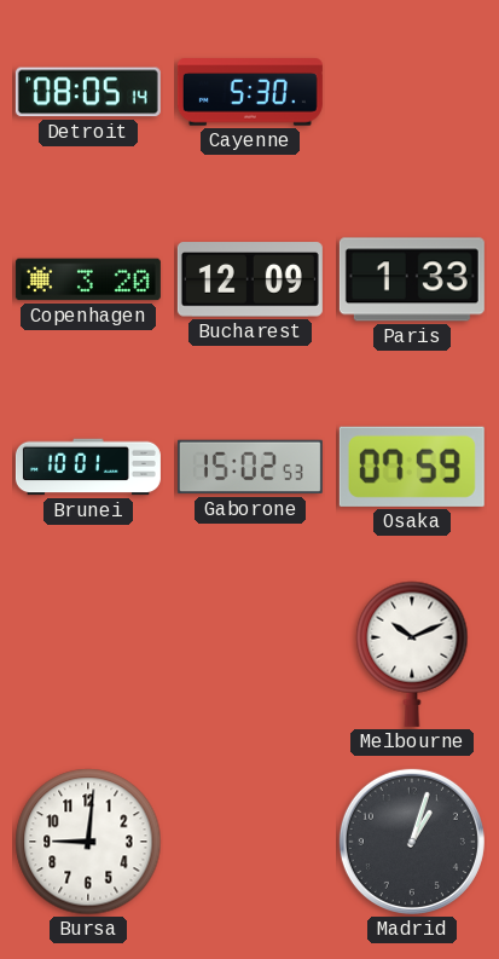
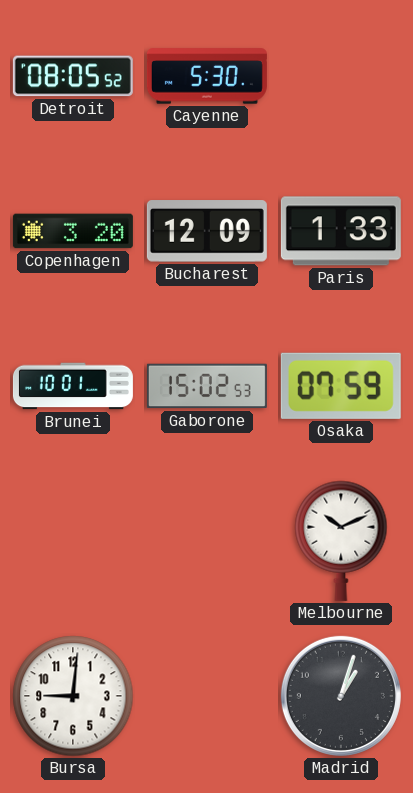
Detroit: 08:05:14 -> 08:05:52
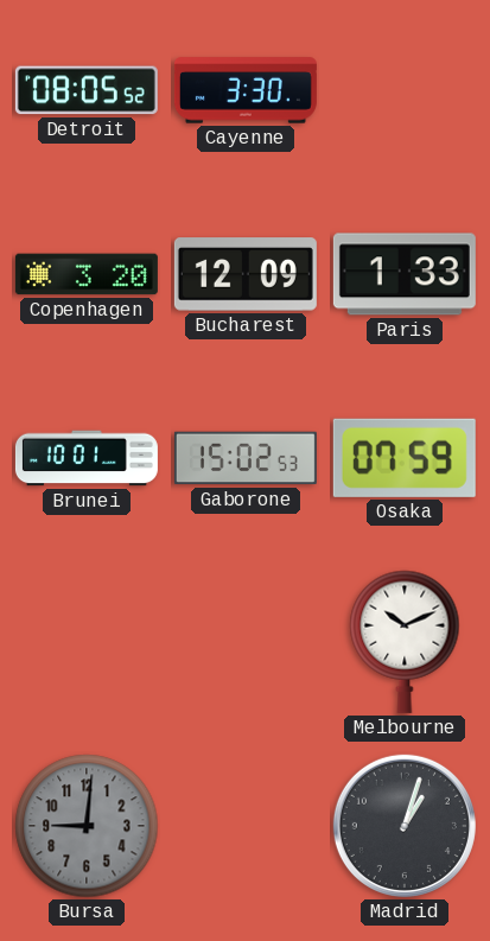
Cayenne: 5:30 -> 3:30
Bursa dial: white -> grey
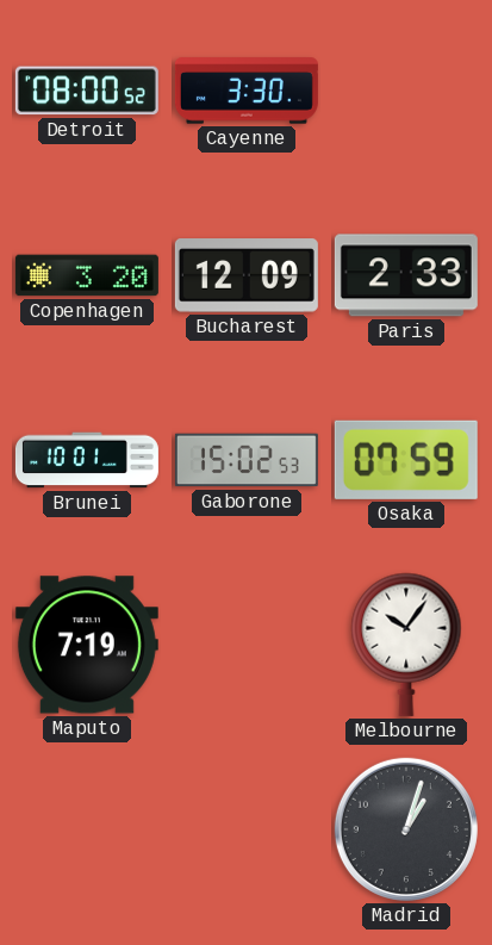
Detroit: 08:05 -> 08:00
Paris: 1:33 -> 2:33
Maputo: none -> 7:19
Melbourne: 10:11 -> 10:06
Bursa: 9:01 -> none
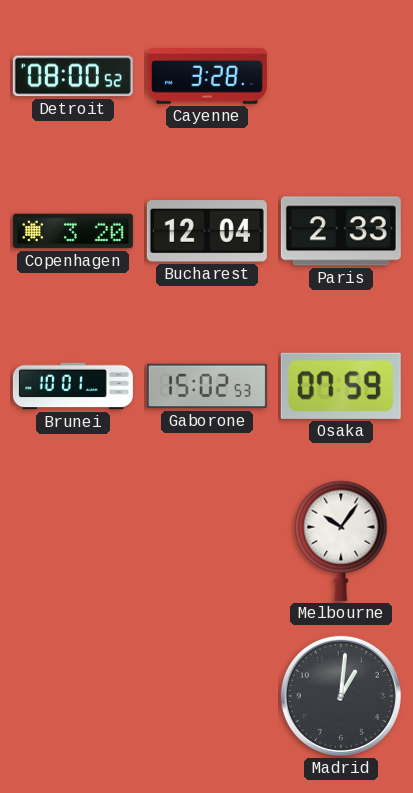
Cayenne: 3:30 -> 3:28
Bucharest: 12:09 -> 12:04
Maputo: 7:19 -> none
Madrid: 1:03 -> 1:01
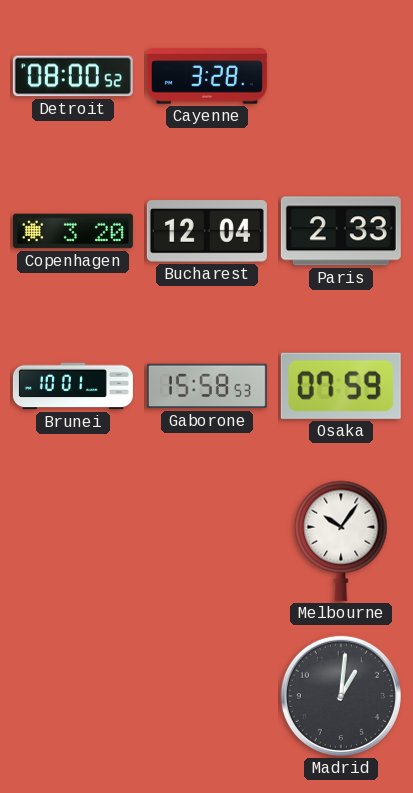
Gaborone: 15:02 -> 15:58
